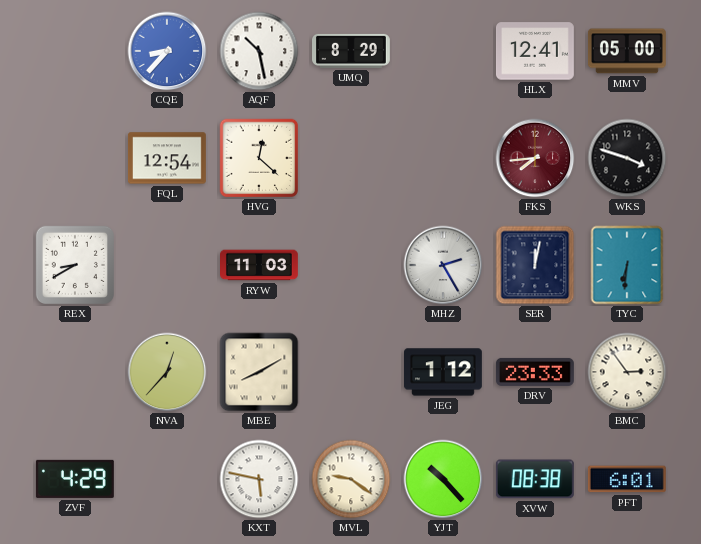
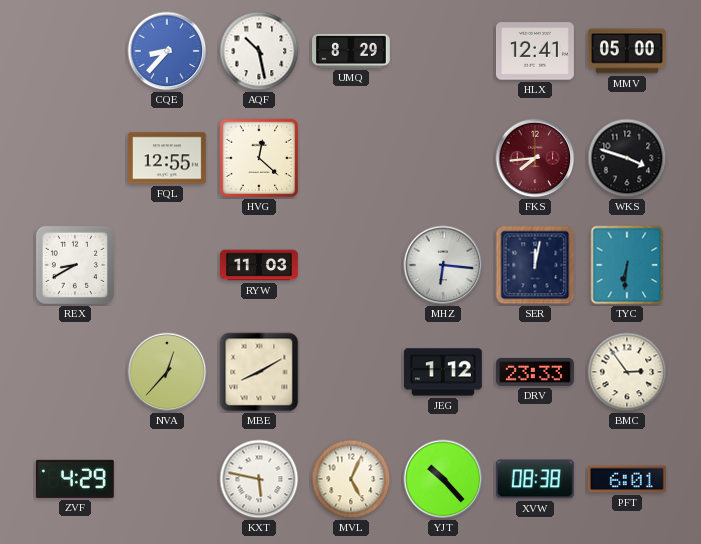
FQL: 12:54 -> 12:55
MHZ: 2:25 -> 6:16
MVL: 9:21 -> 5:04
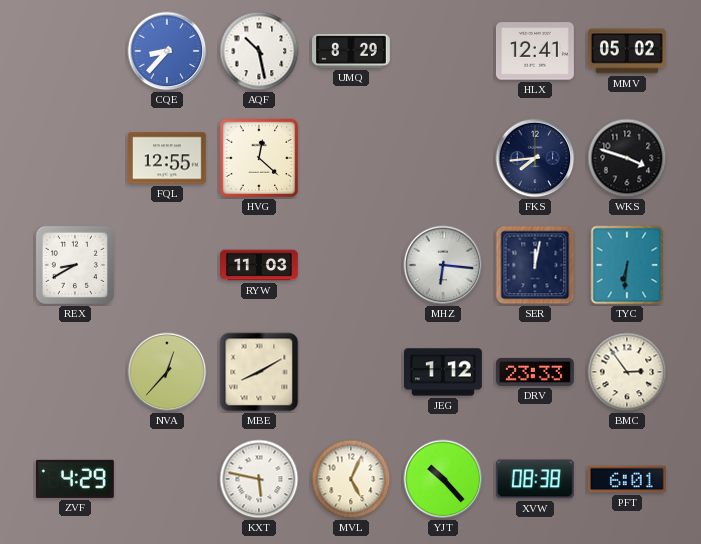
MMV: 05:00 -> 05:02
FKS dial: burgundy -> navy
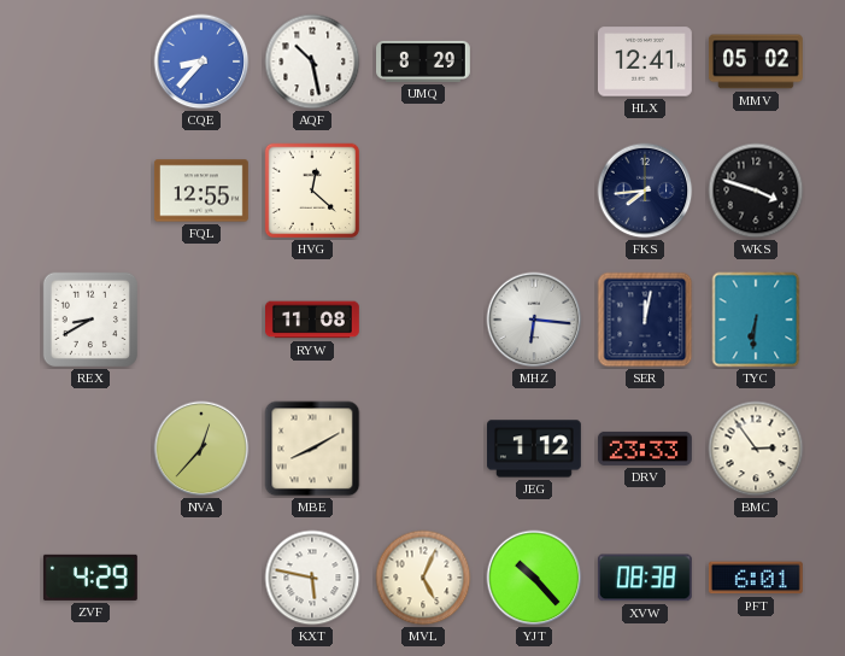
RYW: 11:03 -> 11:08
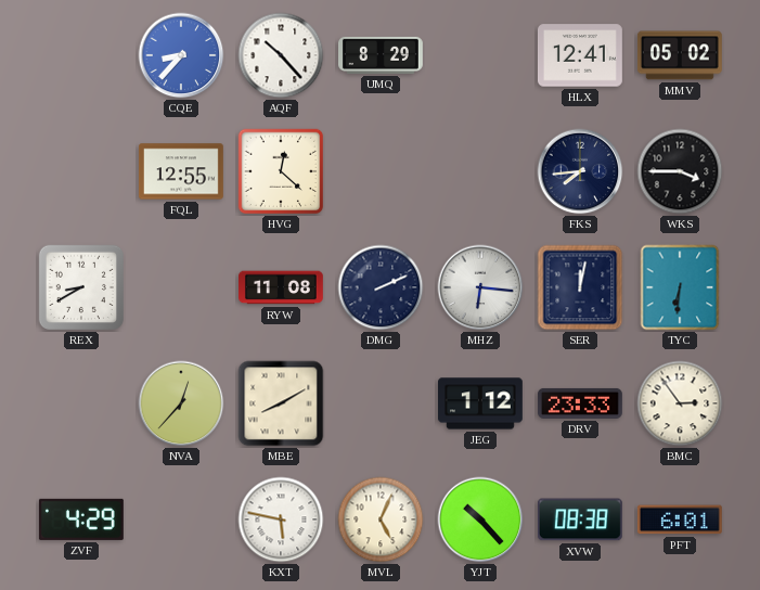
AQF: 10:28 -> 10:23
WKS: 3:48 -> 3:45
DMG: none -> 2:11
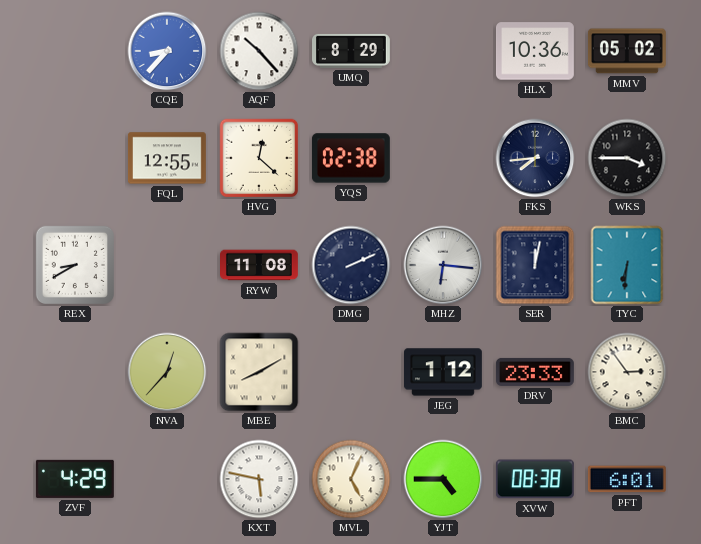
HLX: 12:41 -> 10:36
YQS: none -> 02:38
YJT: 10:23 -> 4:45
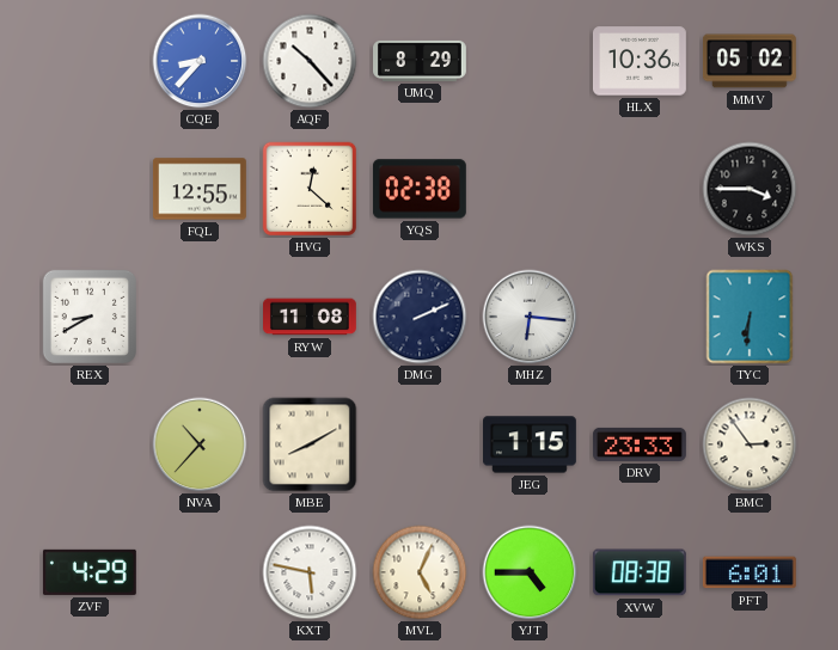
FKS: 7:44 -> none
SER: 12:02 -> none
NVA: 12:37 -> 10:37
JEG: 1:12 -> 1:15
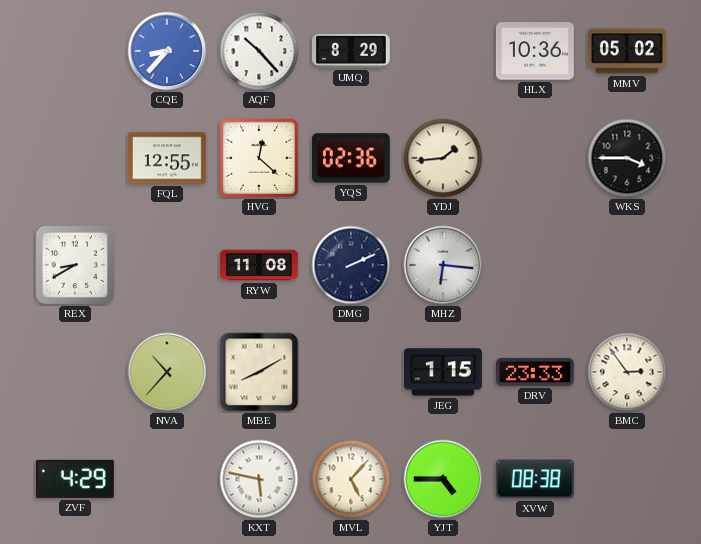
YQS: 02:38 -> 02:36
YDJ: none -> 1:44
TYC: 6:31 -> none
MVL: 5:04 -> 5:07
PFT: 6:01 -> none
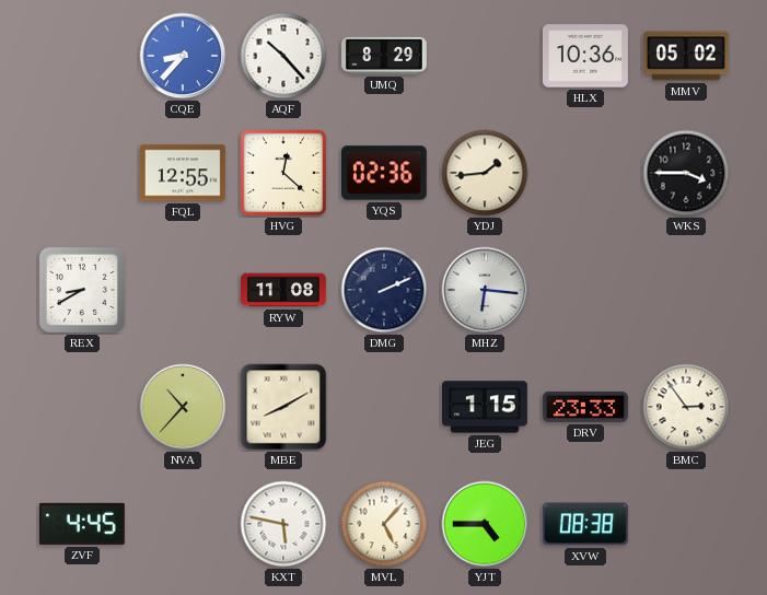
ZVF: 4:29 -> 4:45
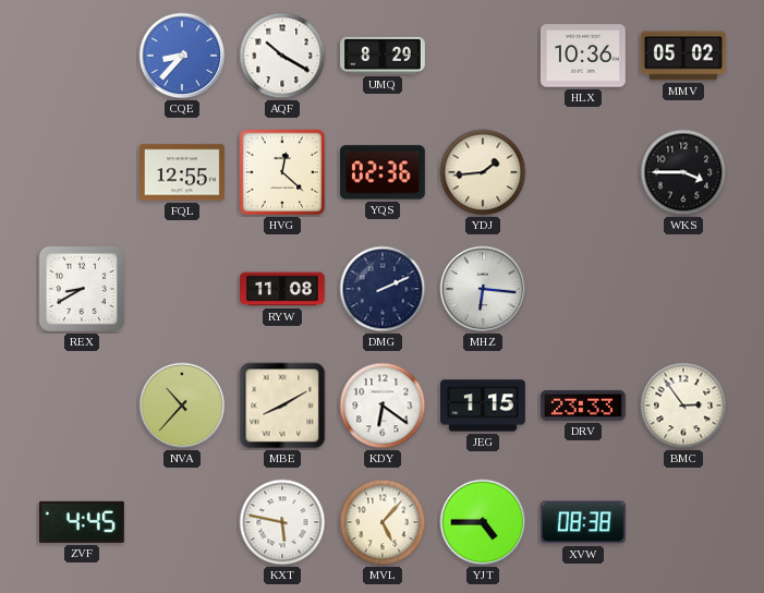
AQF: 10:23 -> 10:20
KDY: none -> 6:21
